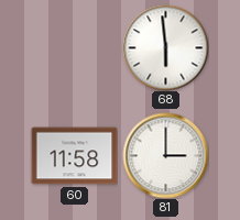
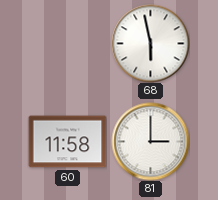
68: 5:59 -> 5:58
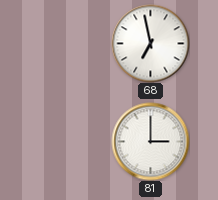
68: 5:58 -> 6:58
60: 11:58 -> none
